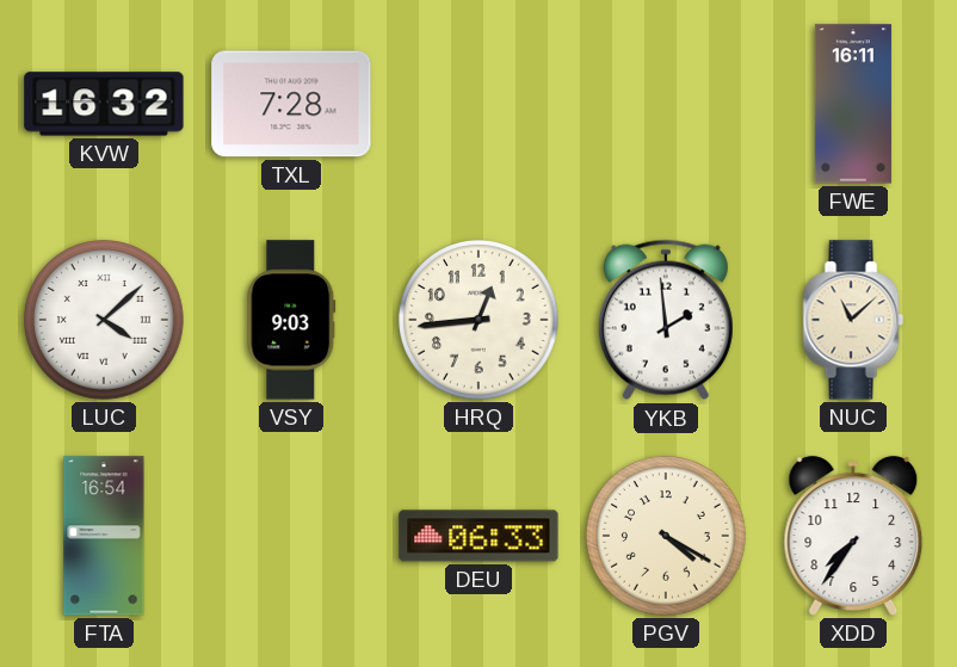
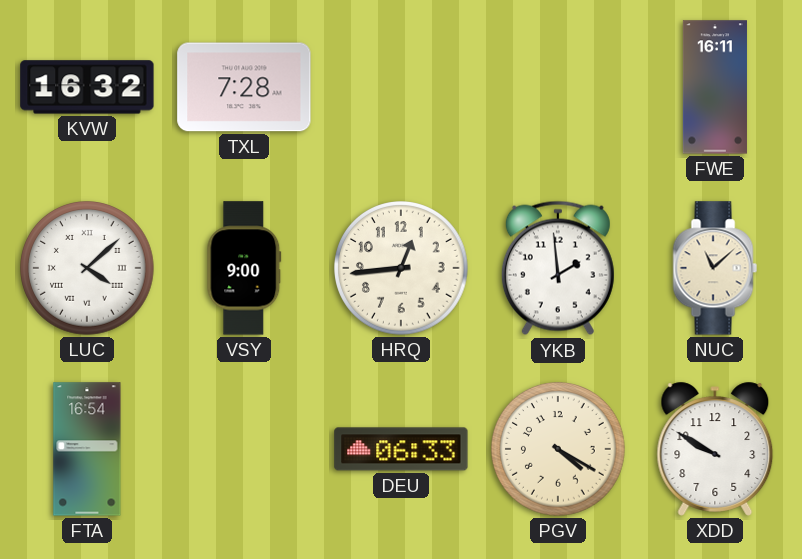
VSY: 9:03 -> 9:00
XDD: 7:36 -> 9:50
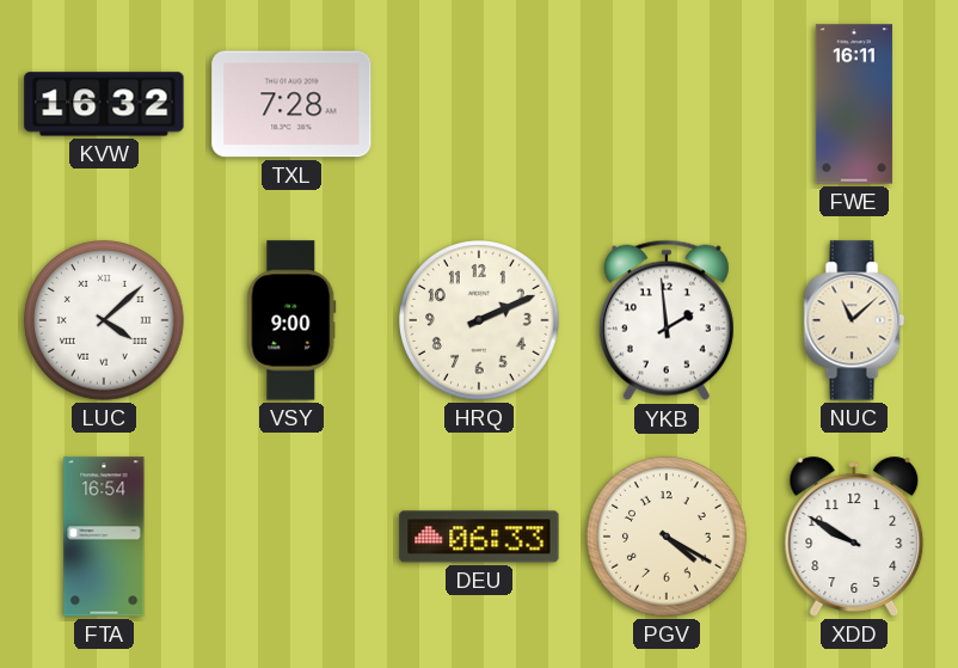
HRQ: 12:44 -> 2:11
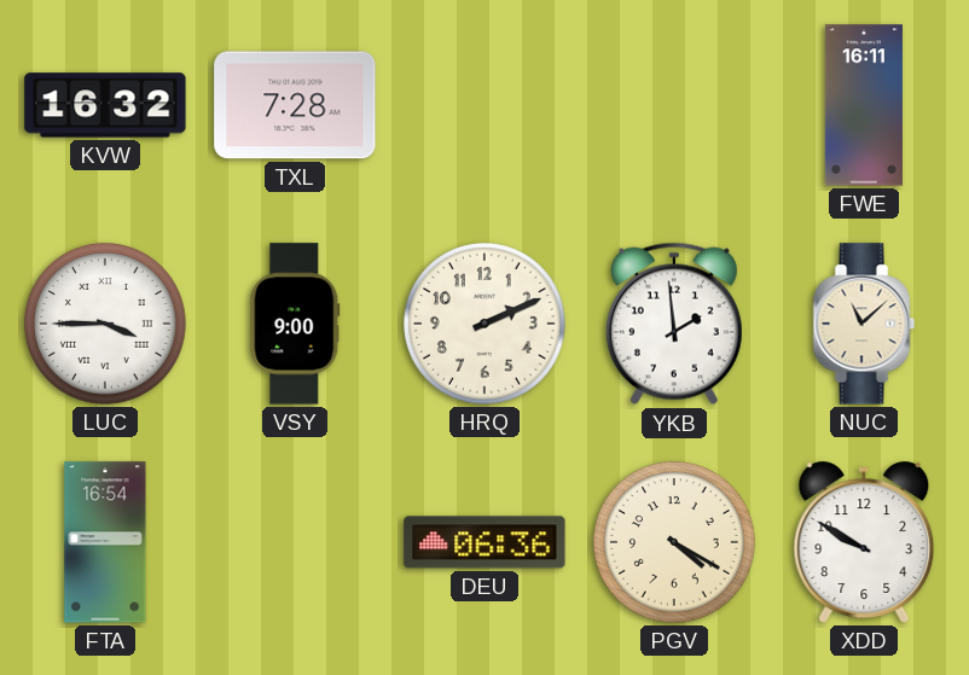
LUC: 4:08 -> 3:45
DEU: 06:33 -> 06:36
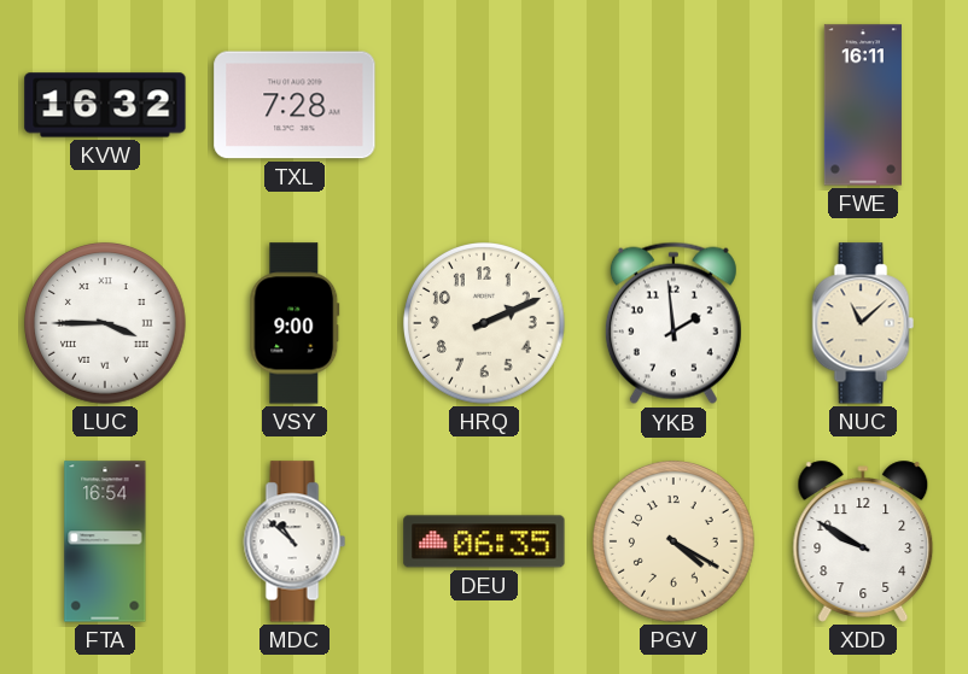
MDC: none -> 10:52
DEU: 06:36 -> 06:35
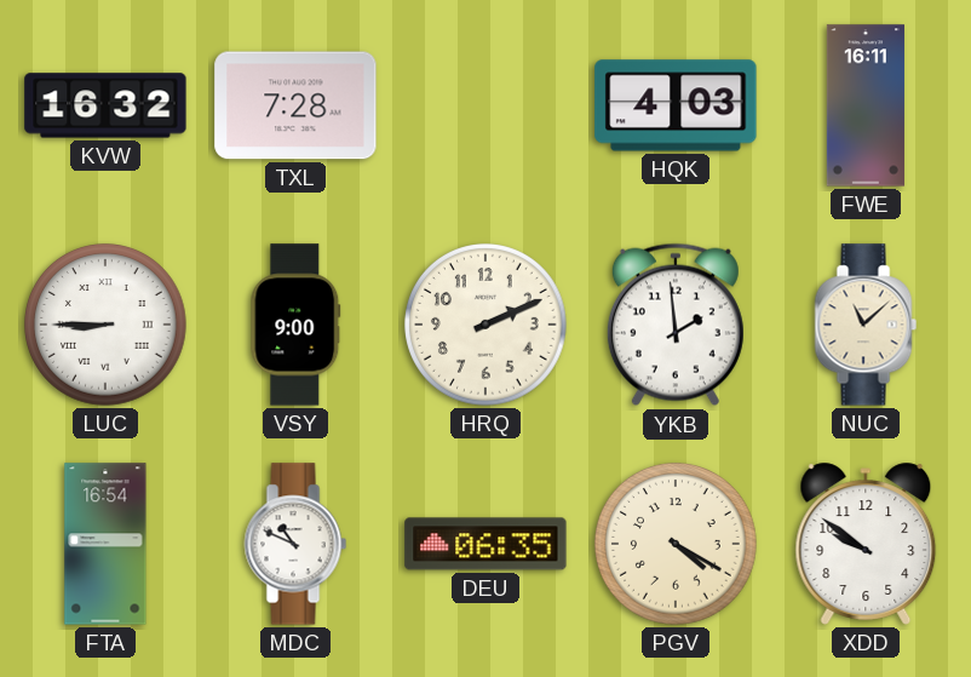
HQK: none -> 4:03
LUC: 3:45 -> 8:45
MDC: 10:52 -> 10:49
XDD: 9:50 -> 9:51
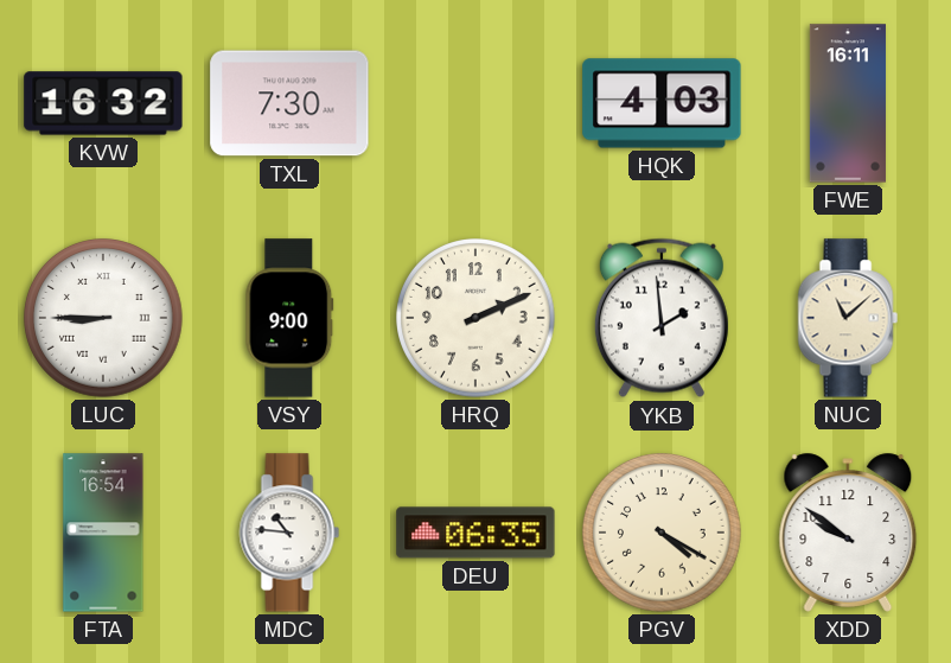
TXL: 7:28 -> 7:30
MDC: 10:49 -> 10:46
